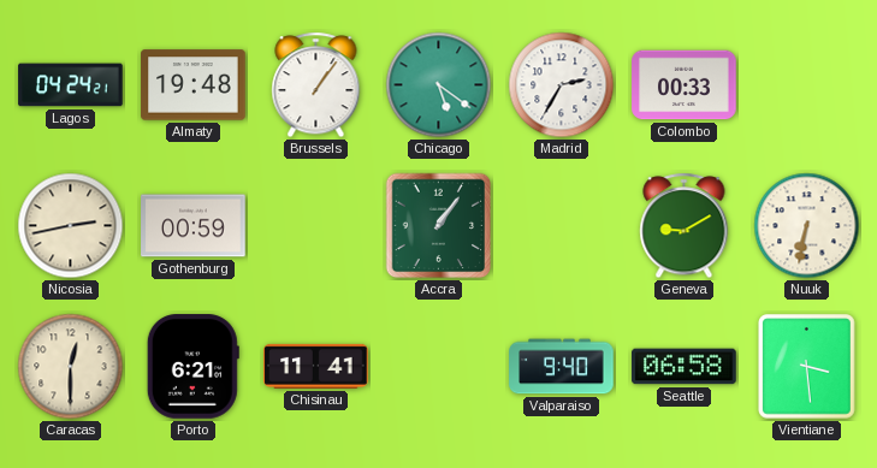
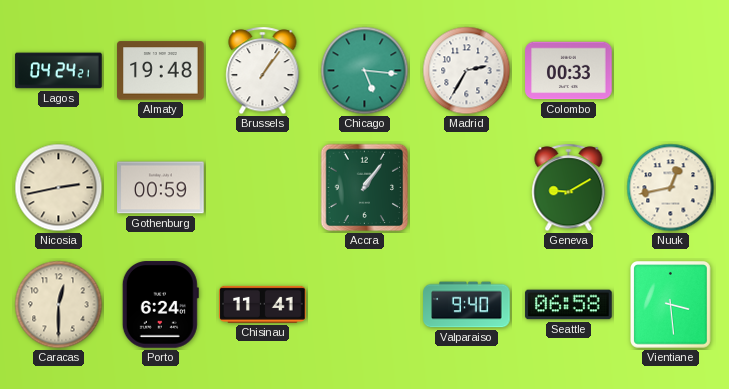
Chicago: 5:21 -> 5:16
Nuuk: 6:32 -> 12:43
Porto: 6:21 -> 6:24
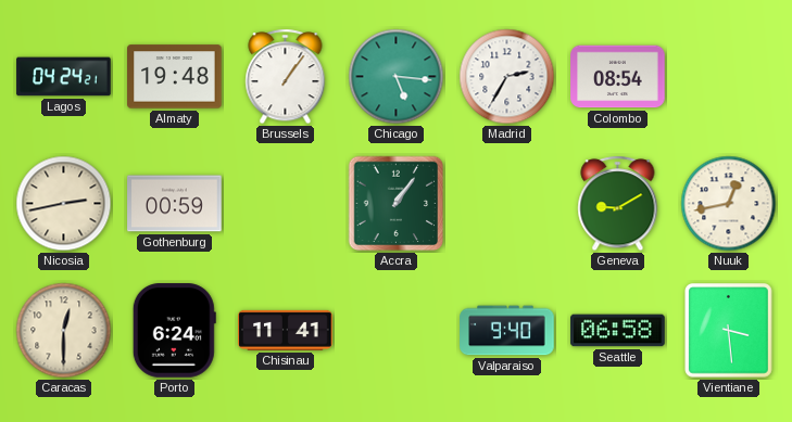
Colombo: 00:33 -> 08:54
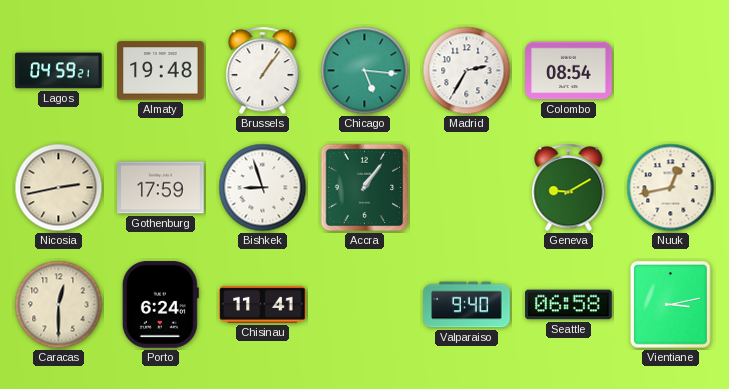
Lagos: 04:24 -> 04:59
Gothenburg: 00:59 -> 17:59
Bishkek: none -> 8:57
Vientiane: 3:29 -> 3:13
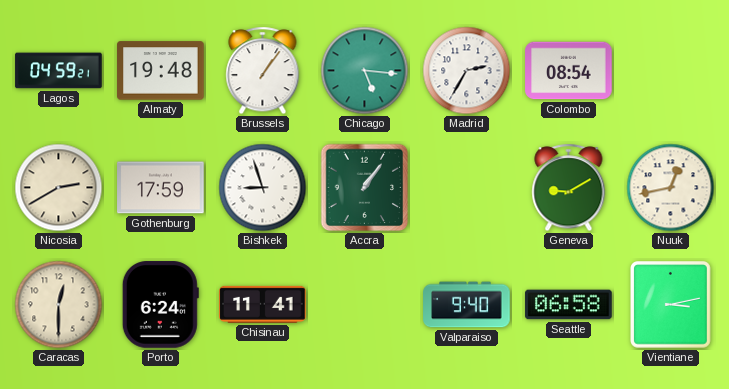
Nicosia: 2:43 -> 2:40
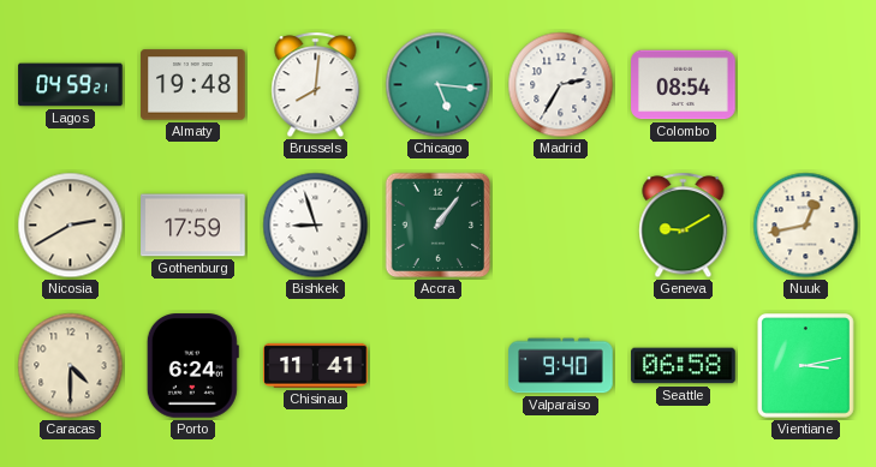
Brussels: 1:06 -> 8:01
Caracas: 12:30 -> 4:30
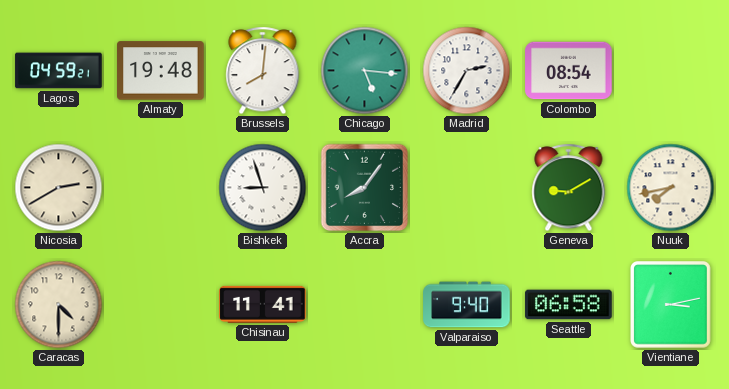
Gothenburg: 17:59 -> none
Accra: 1:06 -> 8:06
Nuuk: 12:43 -> 7:43
Porto: 6:24 -> none
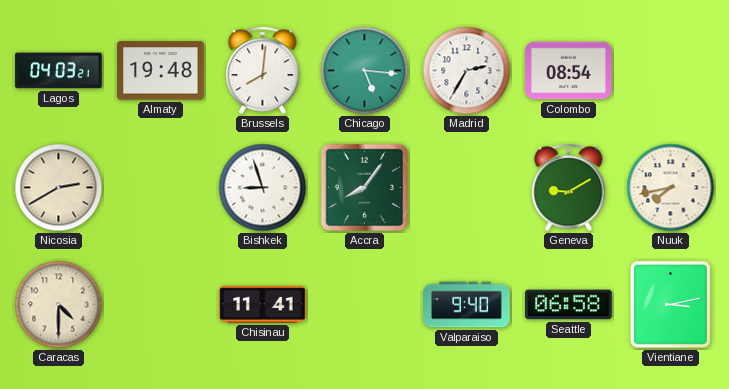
Lagos: 04:59 -> 04:03
